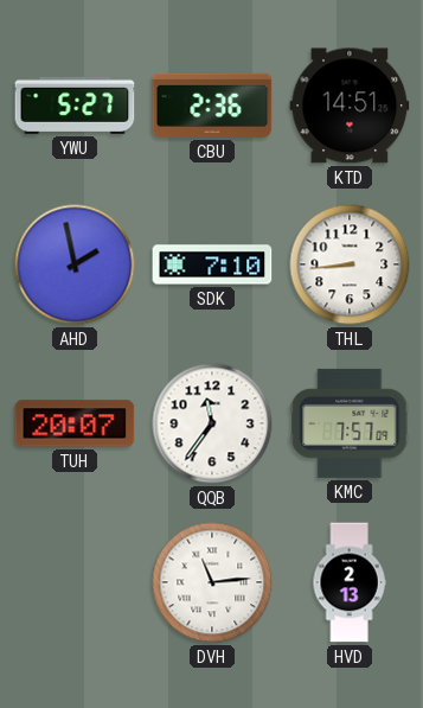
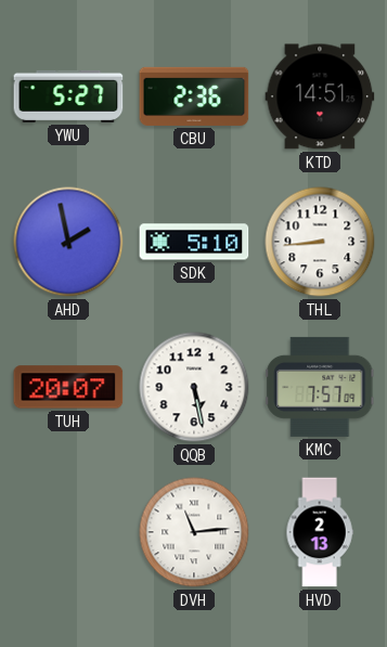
SDK: 7:10 -> 5:10
QQB: 11:36 -> 5:28
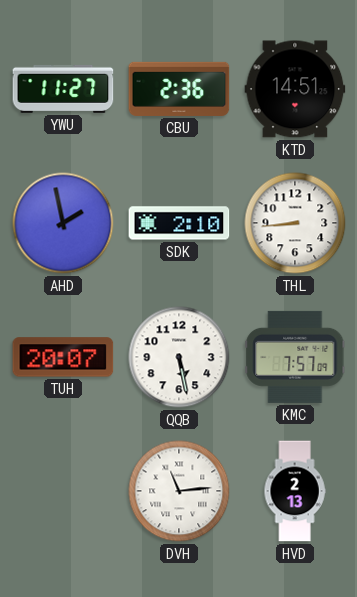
YWU: 5:27 -> 11:27
SDK: 5:10 -> 2:10
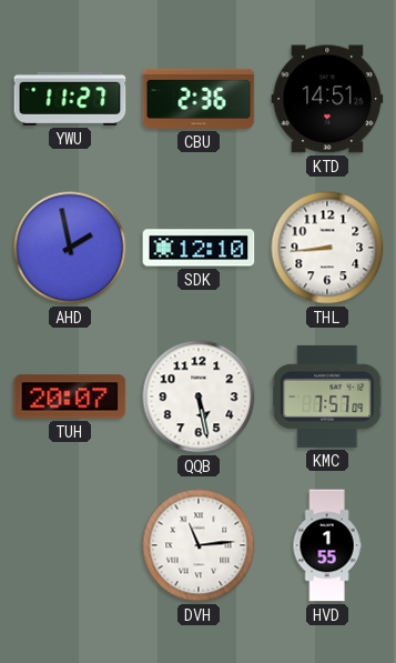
SDK: 2:10 -> 12:10
HVD: 2:13 -> 1:55
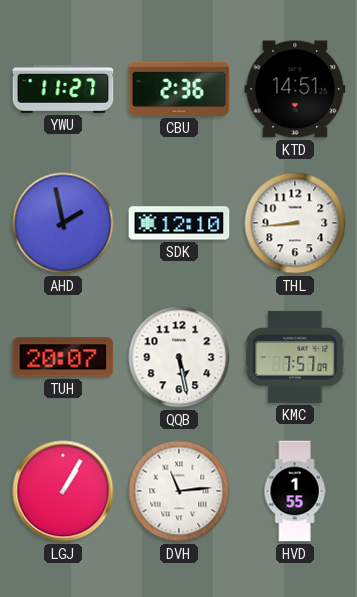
LGJ: none -> 1:05
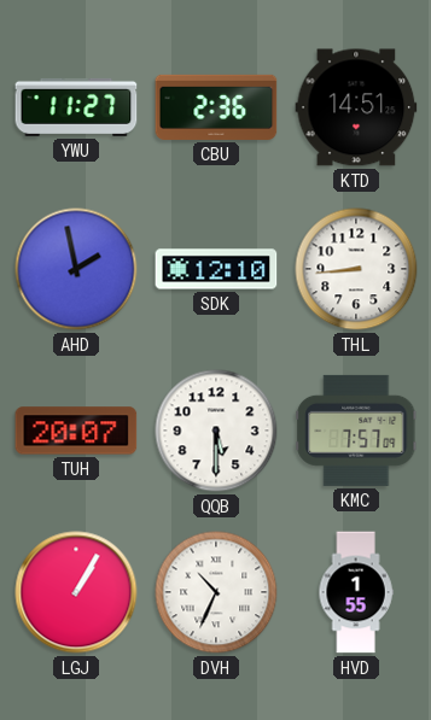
QQB: 5:28 -> 5:30
DVH: 11:14 -> 10:34
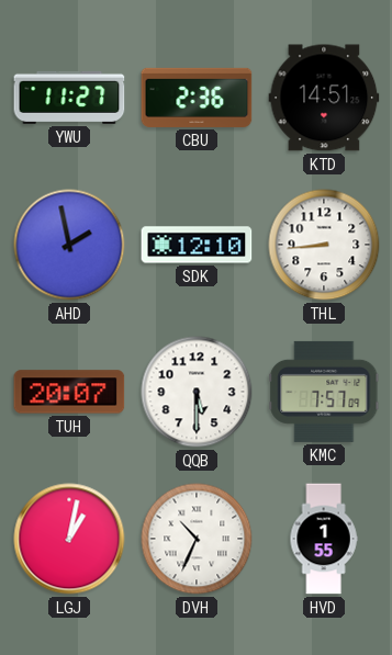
LGJ: 1:05 -> 1:02
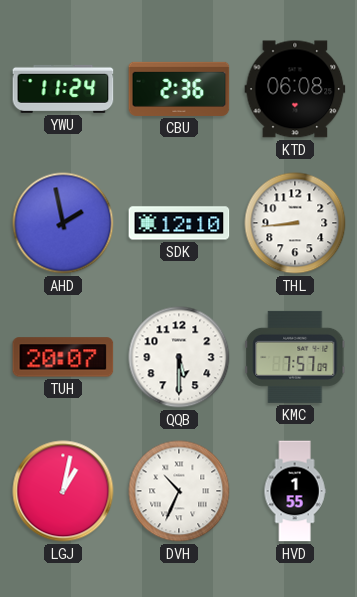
YWU: 11:27 -> 11:24
KTD: 14:51 -> 06:08
